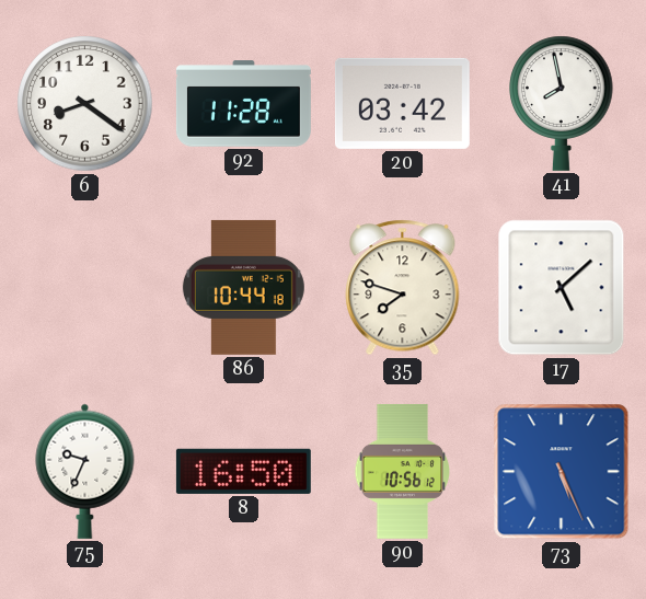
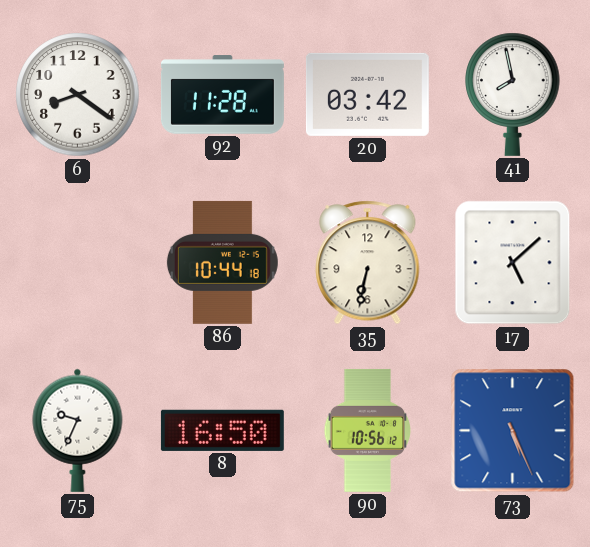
35: 7:48 -> 6:32
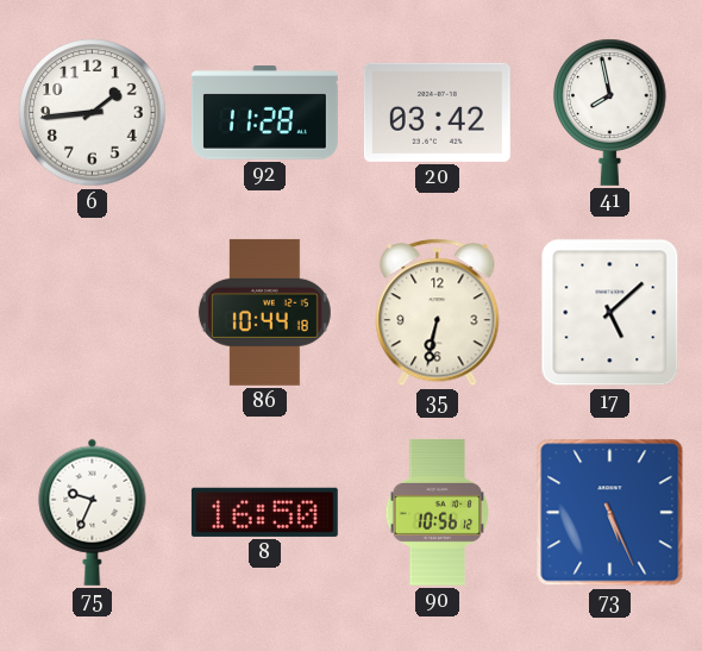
6: 8:21 -> 1:44
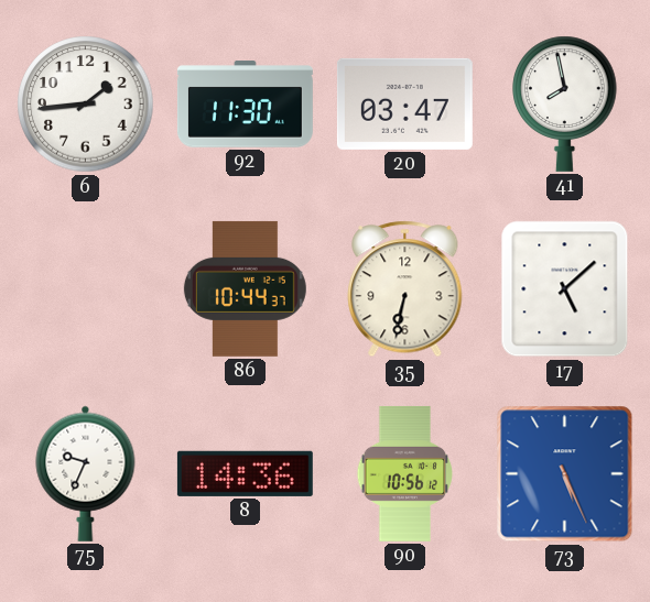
92: 11:28 -> 11:30
20: 03:42 -> 03:47
86: 10:44:18 -> 10:44:37
8: 16:50 -> 14:36
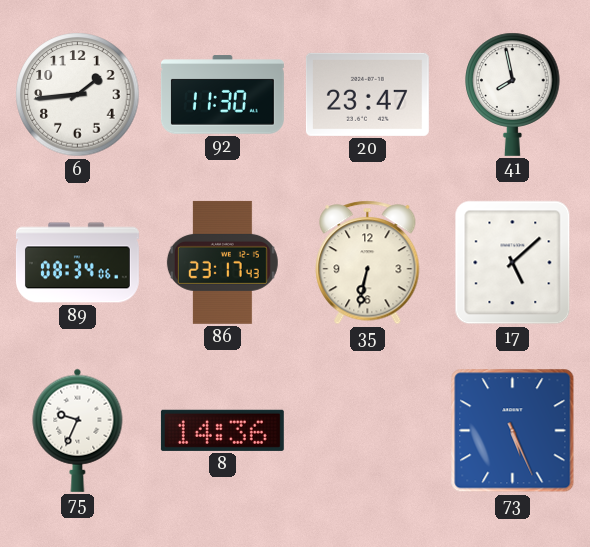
20: 03:47 -> 23:47
89: none -> 08:34
86: 10:44 -> 23:17
90: 10:56 -> none
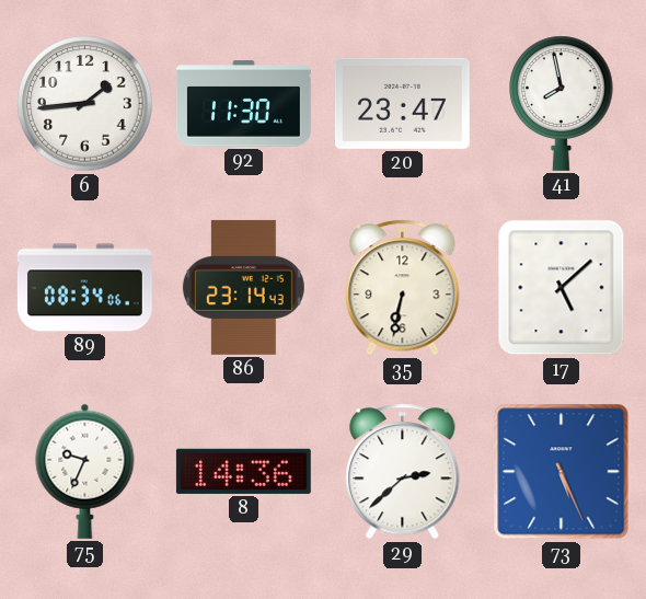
86: 23:17 -> 23:14
29: none -> 2:38
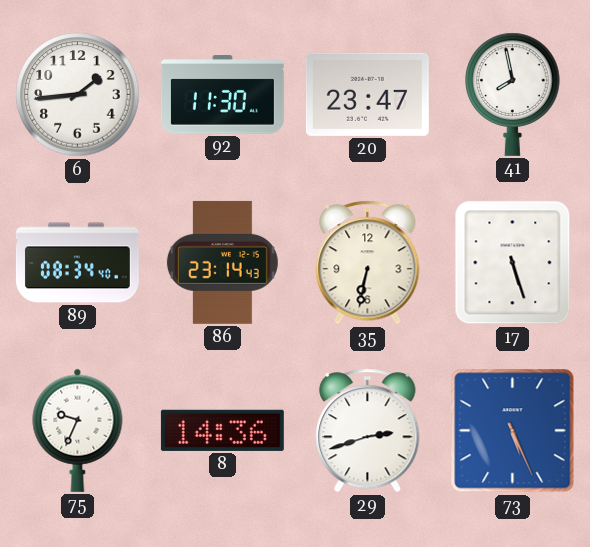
89: 08:34:06 -> 08:34:40
17: 5:08 -> 5:27
29: 2:38 -> 2:42
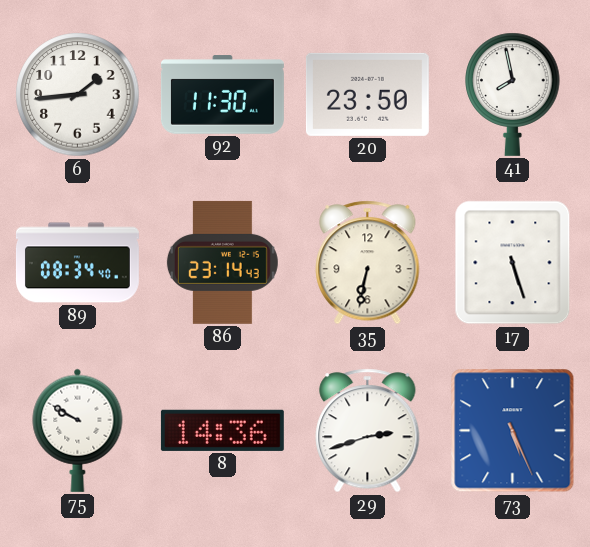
20: 23:47 -> 23:50
75: 9:34 -> 9:50
